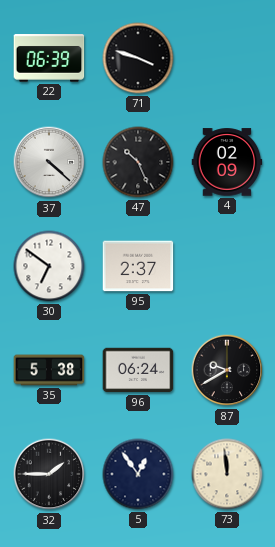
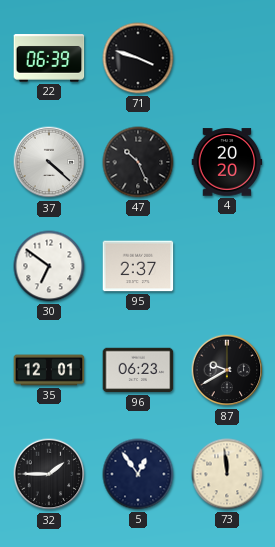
4: 02:09 -> 20:20
35: 5:38 -> 12:01
96: 06:24 -> 06:23
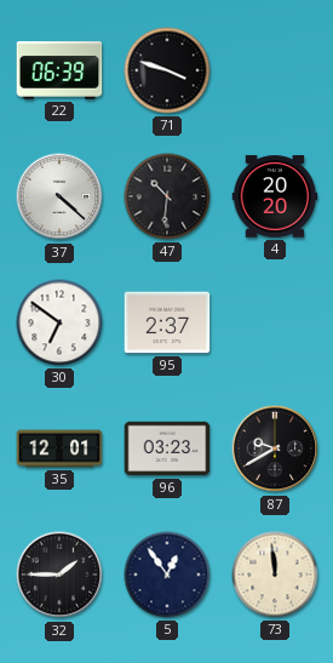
47: 10:26 -> 10:31
96: 06:23 -> 03:23
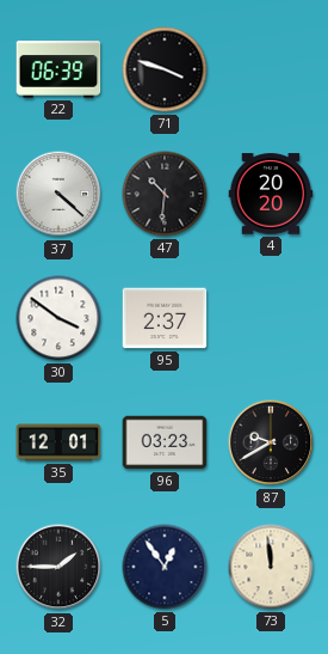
30: 6:51 -> 3:51
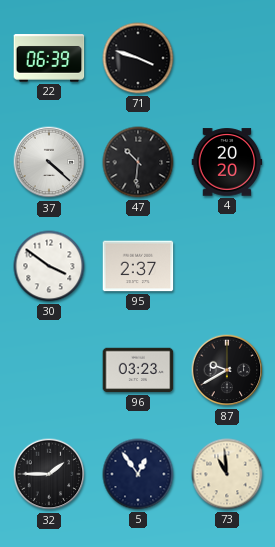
35: 12:01 -> none
73: 11:59 -> 10:59
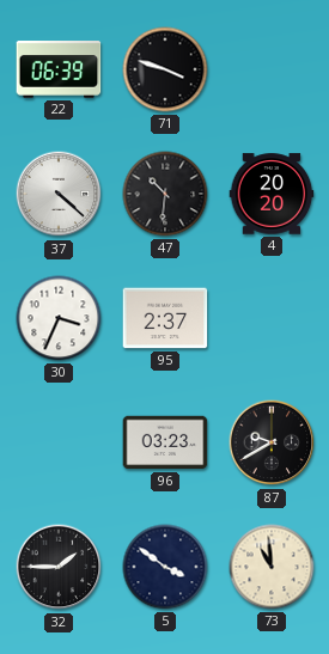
30: 3:51 -> 3:34
5: 12:54 -> 3:51
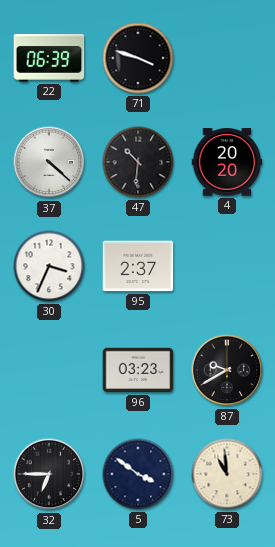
32: 1:45 -> 6:45
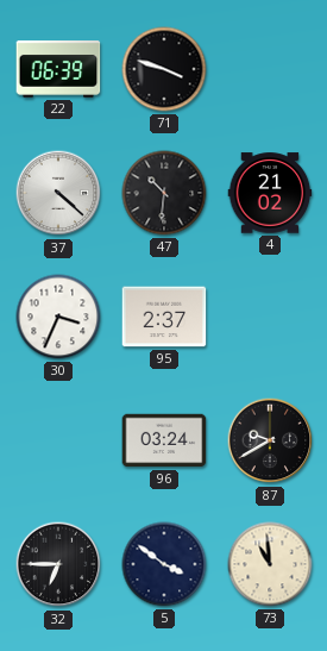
4: 20:20 -> 21:02
96: 03:23 -> 03:24
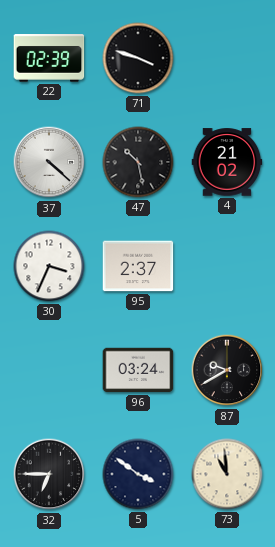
22: 06:39 -> 02:39
47: 10:31 -> 10:28
